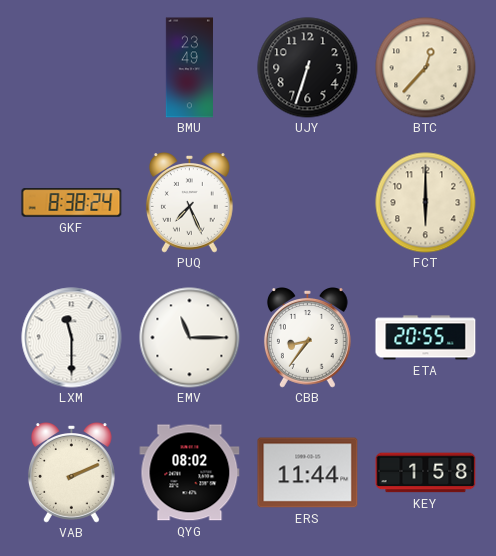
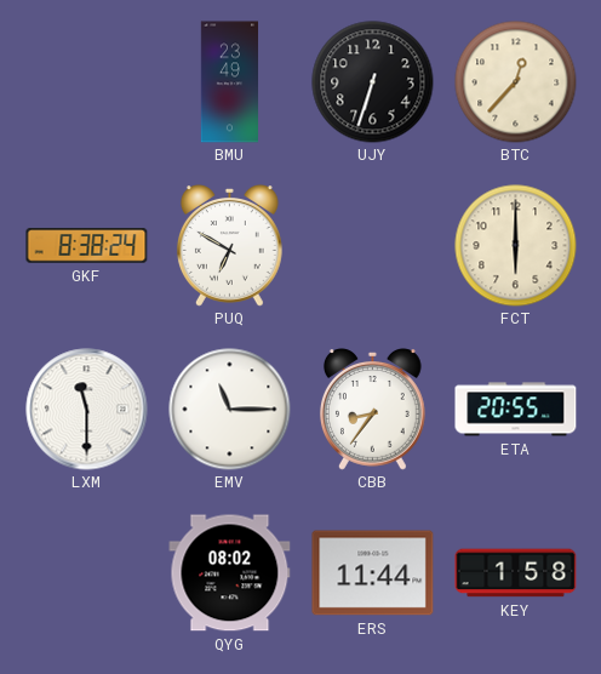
PUQ: 7:26 -> 6:50
VAB: 2:11 -> none
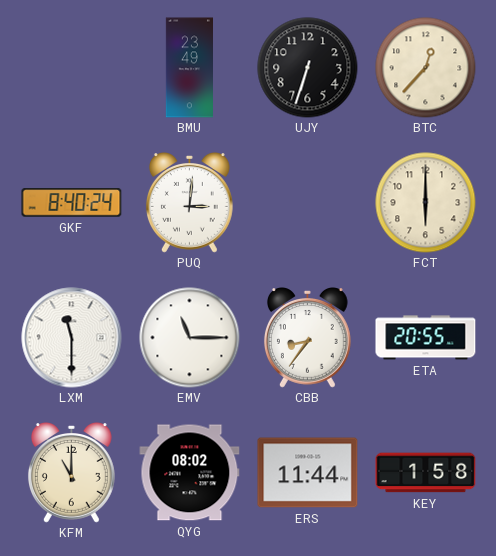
GKF: 8:38 -> 8:40
PUQ: 6:50 -> 3:01
KFM: none -> 11:00
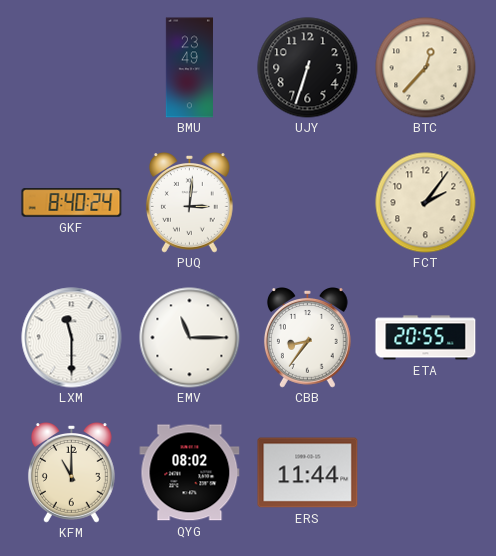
FCT: 6:00 -> 2:06
KEY: 1:58 -> none
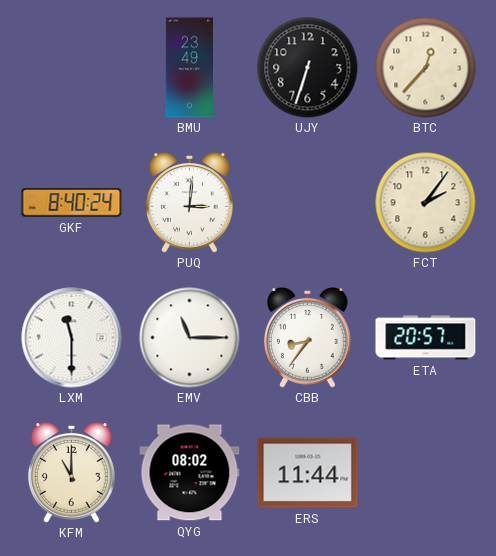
ETA: 20:55 -> 20:57
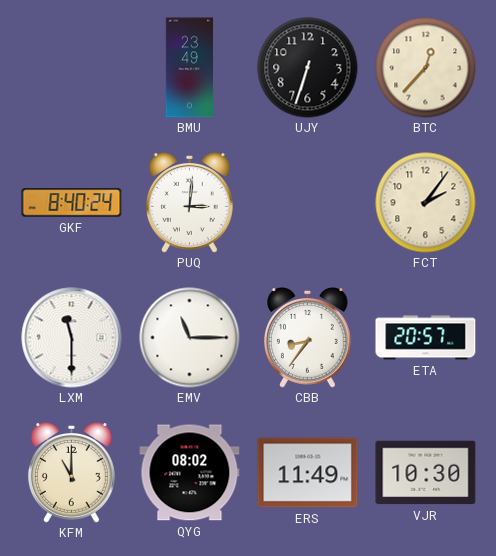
ERS: 11:44 -> 11:49
VJR: none -> 10:30
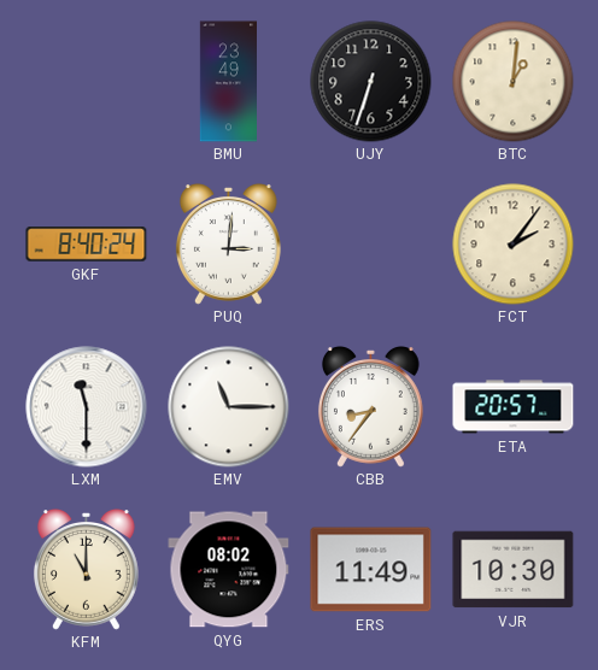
BTC: 12:37 -> 1:01
